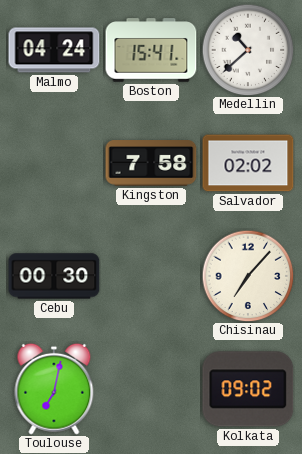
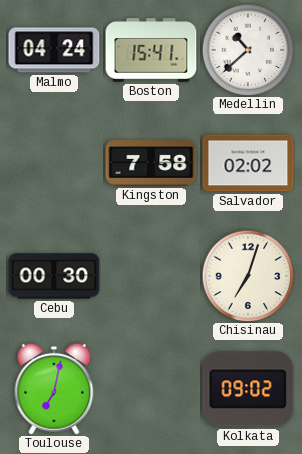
Chisinau: 7:07 -> 7:03
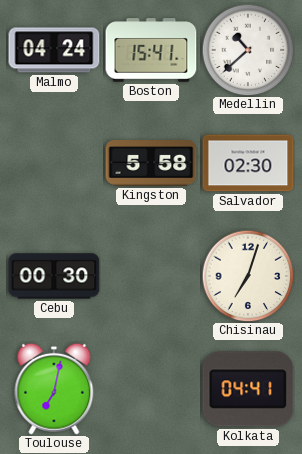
Kingston: 7:58 -> 5:58
Salvador: 02:02 -> 02:30
Kolkata: 09:02 -> 04:41
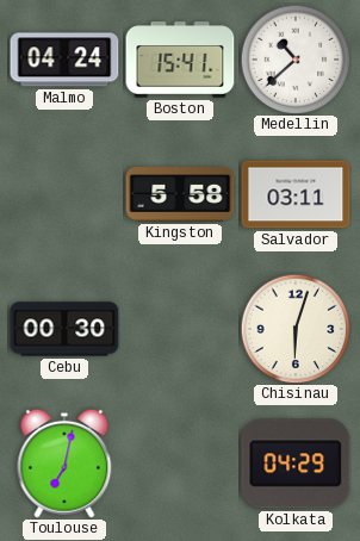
Salvador: 02:30 -> 03:11
Chisinau: 7:03 -> 6:03
Kolkata: 04:41 -> 04:29
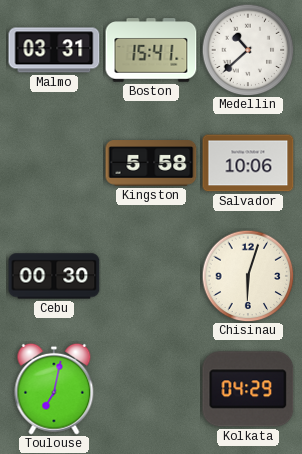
Malmo: 04:24 -> 03:31
Salvador: 03:11 -> 10:06
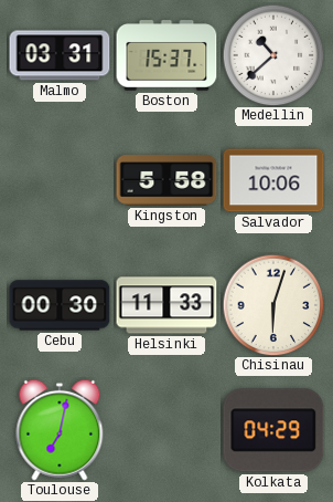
Boston: 15:41 -> 15:37
Helsinki: none -> 11:33
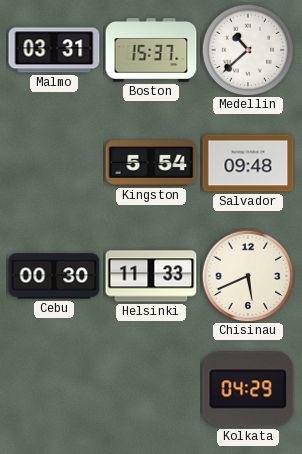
Kingston: 5:58 -> 5:54
Salvador: 10:06 -> 09:48
Chisinau: 6:03 -> 5:41
Toulouse: 7:02 -> none
